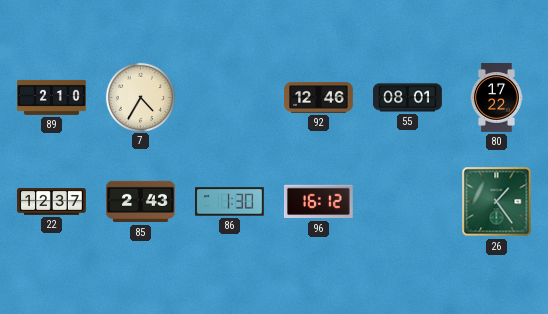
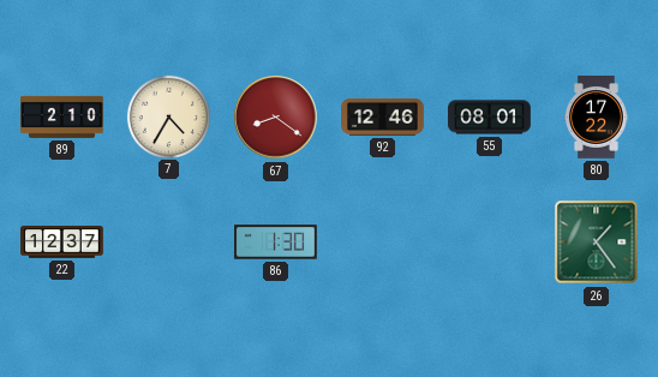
67: none -> 8:21
85: 2:43 -> none
96: 16:12 -> none
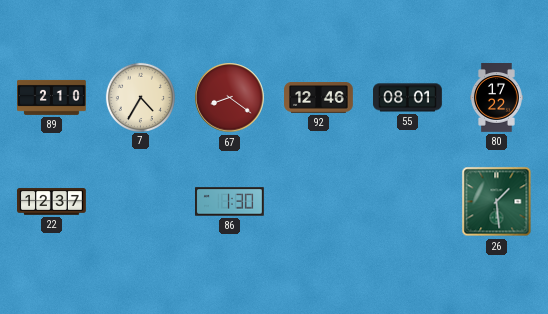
26: 1:24 -> 1:29
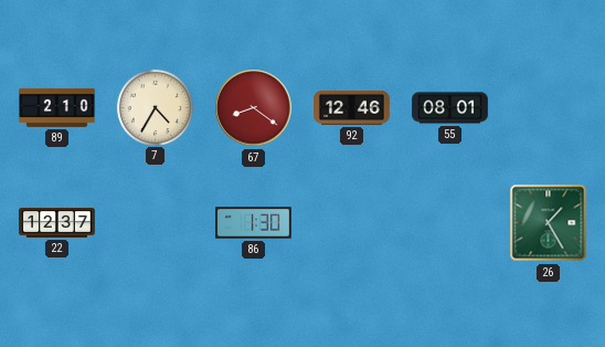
80: 17:22 -> none
26: 1:29 -> 1:25
